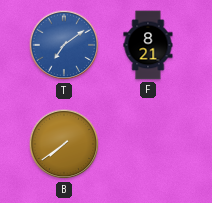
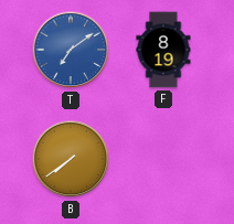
F: 8:21 -> 8:19
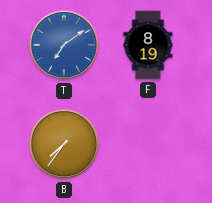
B: 7:39 -> 7:36
